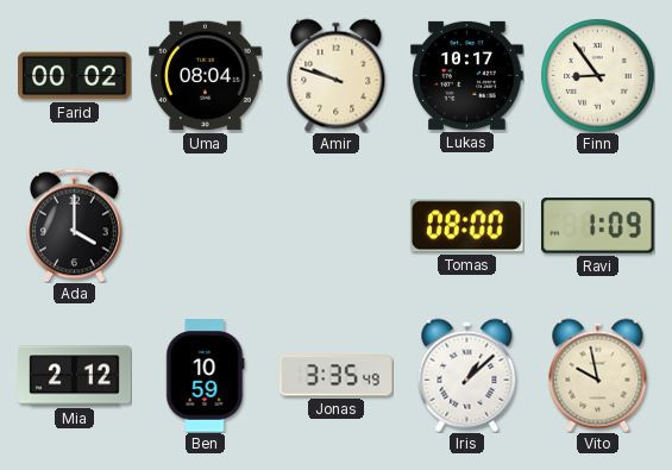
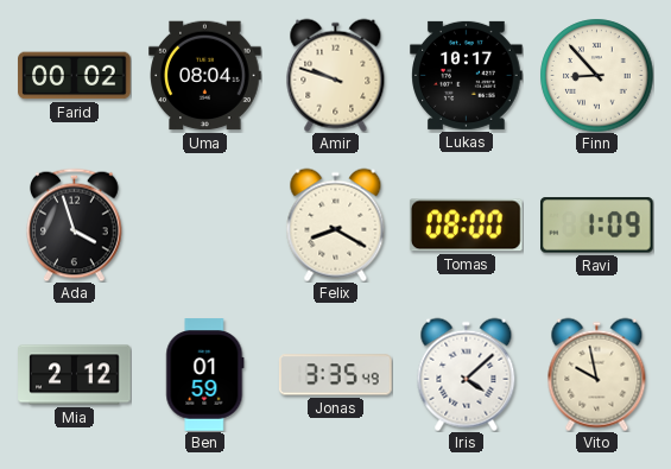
Finn: 8:54 -> 8:53
Ada: 4:00 -> 3:57
Felix: none -> 8:20
Ben: 10:59 -> 01:59
Iris: 1:08 -> 4:08
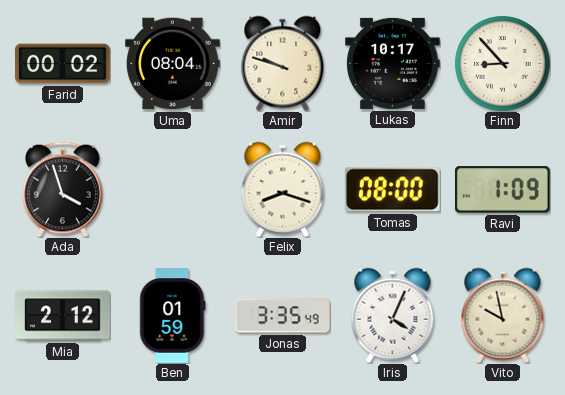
Felix: 8:20 -> 8:18
Iris: 4:08 -> 4:04
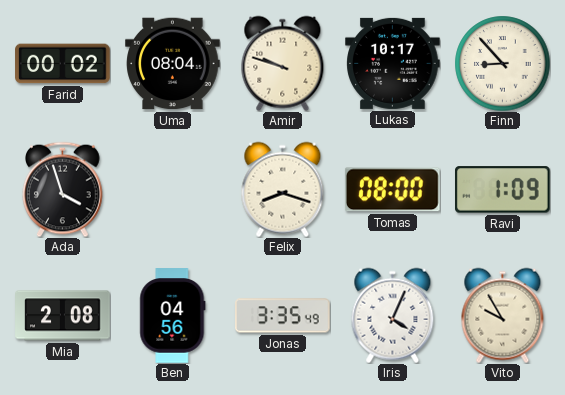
Mia: 2:12 -> 2:08
Ben: 01:59 -> 04:56
Vito: 9:58 -> 9:55
